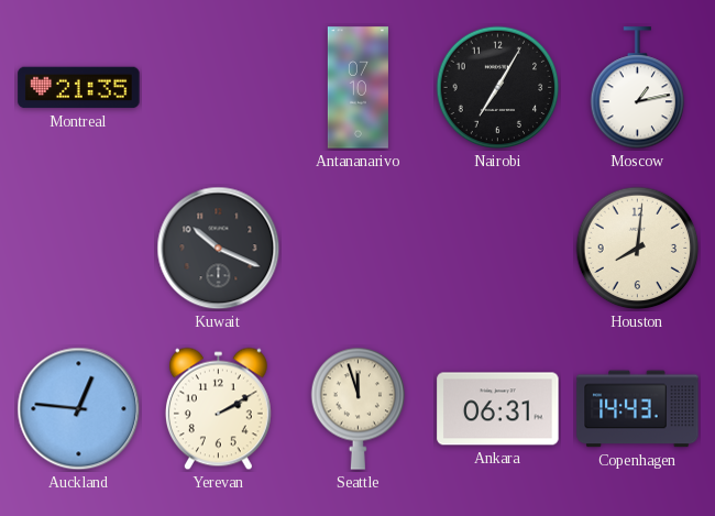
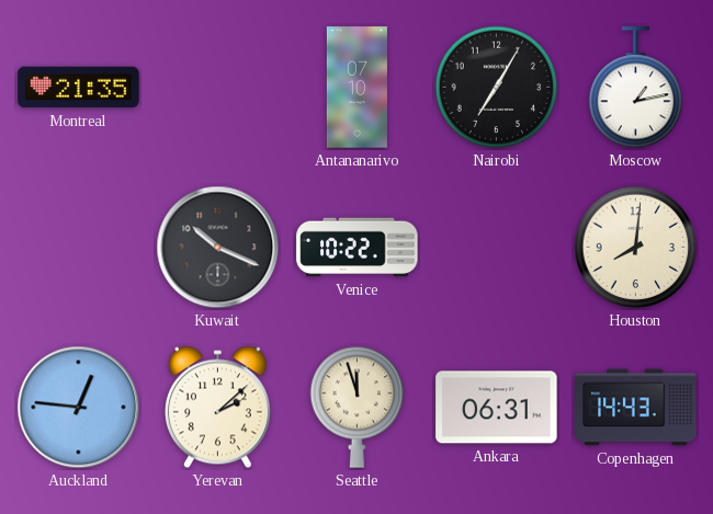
Venice: none -> 10:22
Yerevan: 2:10 -> 2:08
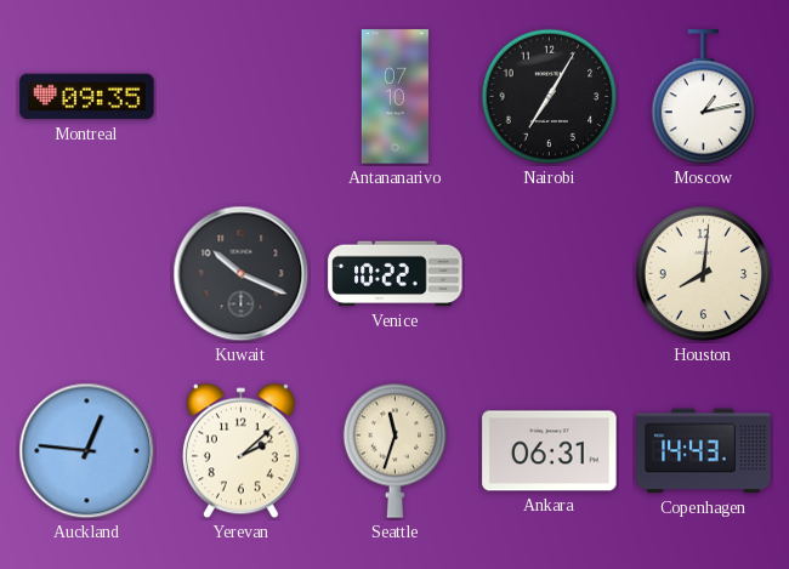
Montreal: 21:35 -> 09:35
Seattle: 11:57 -> 11:33
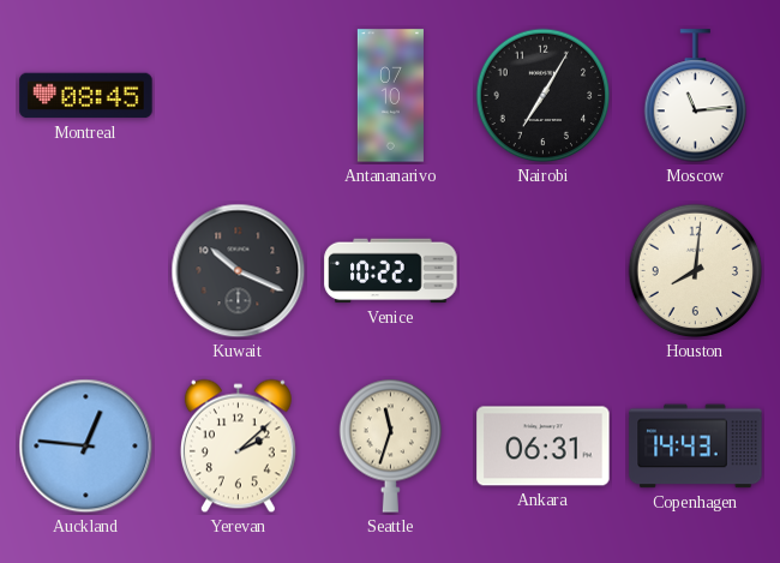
Montreal: 09:35 -> 08:45
Moscow: 1:13 -> 11:14
